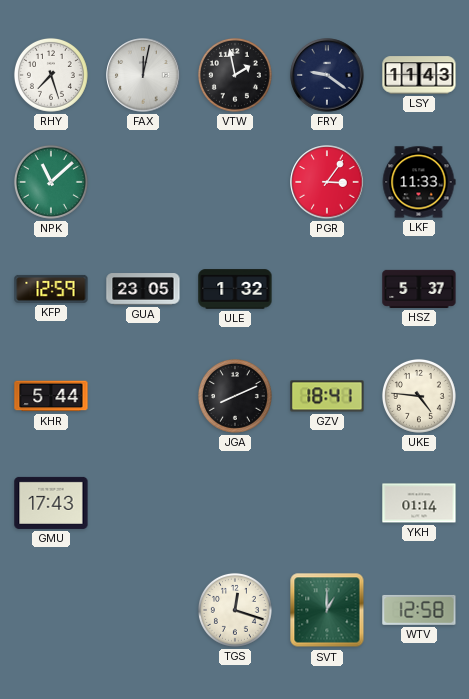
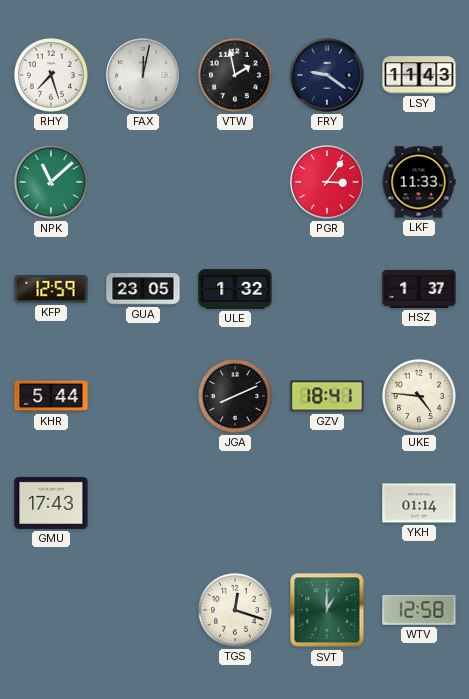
HSZ: 5:37 -> 1:37
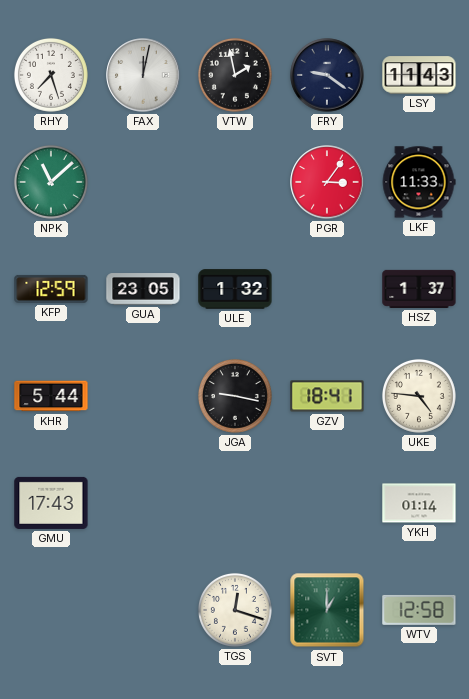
JGA: 8:11 -> 9:17
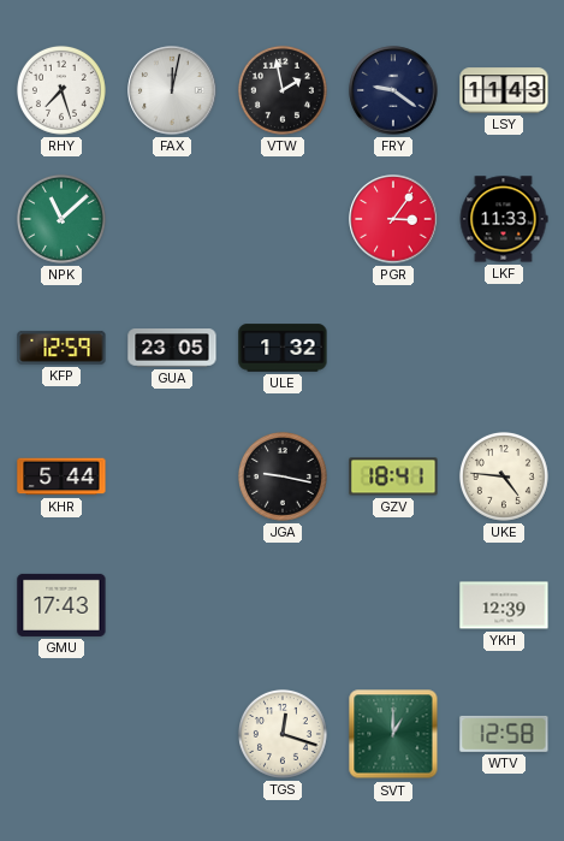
HSZ: 1:37 -> none
YKH: 01:14 -> 12:39
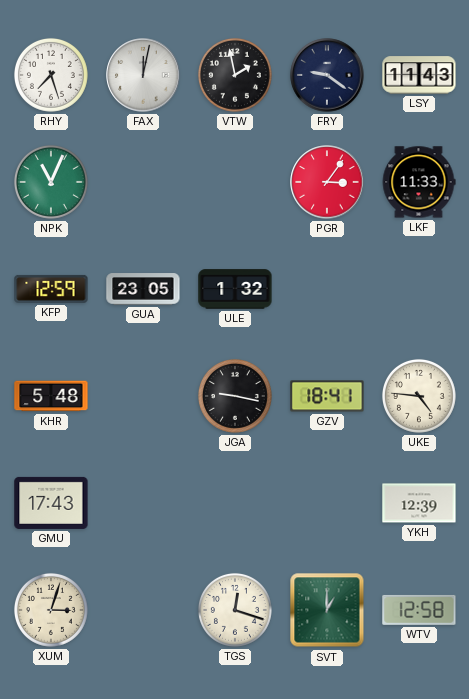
NPK: 11:08 -> 11:04
KHR: 5:44 -> 5:48
XUM: none -> 3:03
